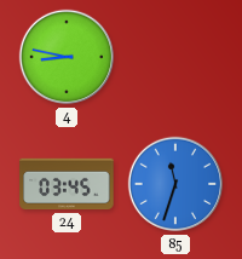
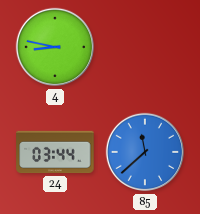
24: 03:45 -> 03:44
85: 11:33 -> 11:38
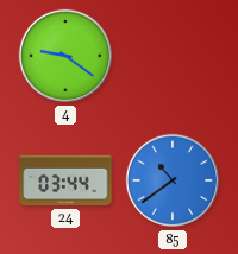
4: 8:47 -> 9:21
85: 11:38 -> 10:39
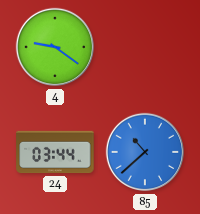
85: 10:39 -> 10:38
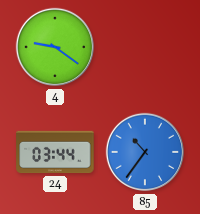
85: 10:38 -> 10:36
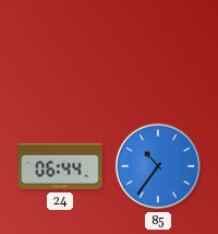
4: 9:21 -> none
24: 03:44 -> 06:44
